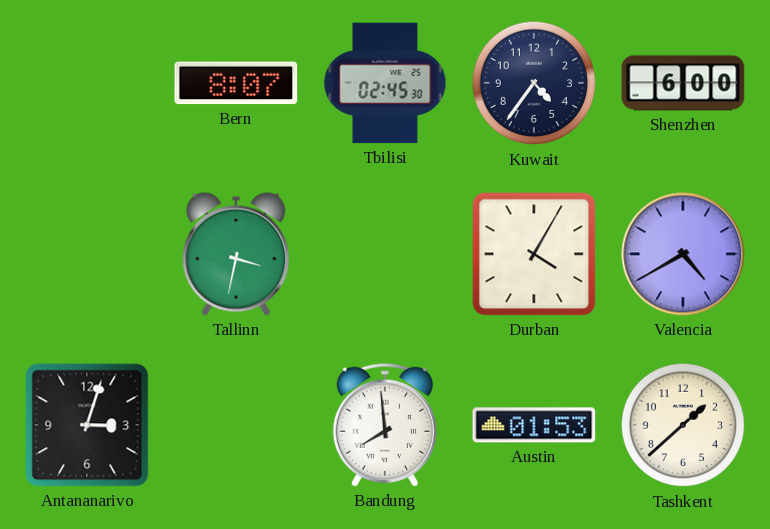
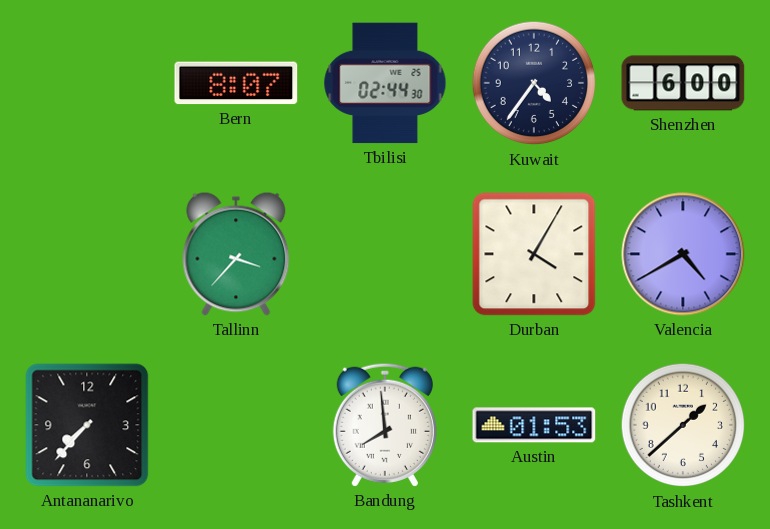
Tbilisi: 02:45 -> 02:44
Tallinn: 3:32 -> 3:37
Antananarivo: 3:03 -> 7:37
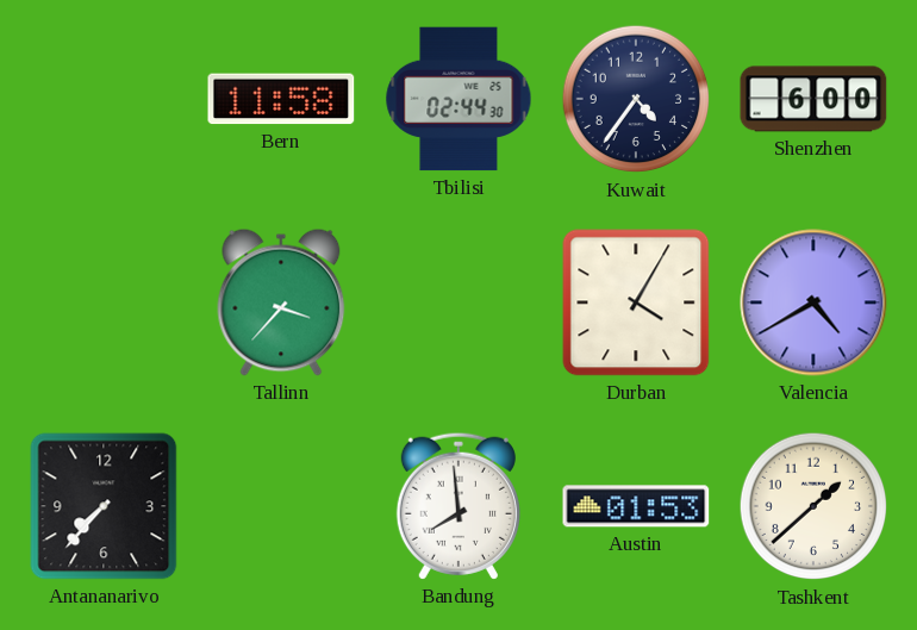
Bern: 8:07 -> 11:58
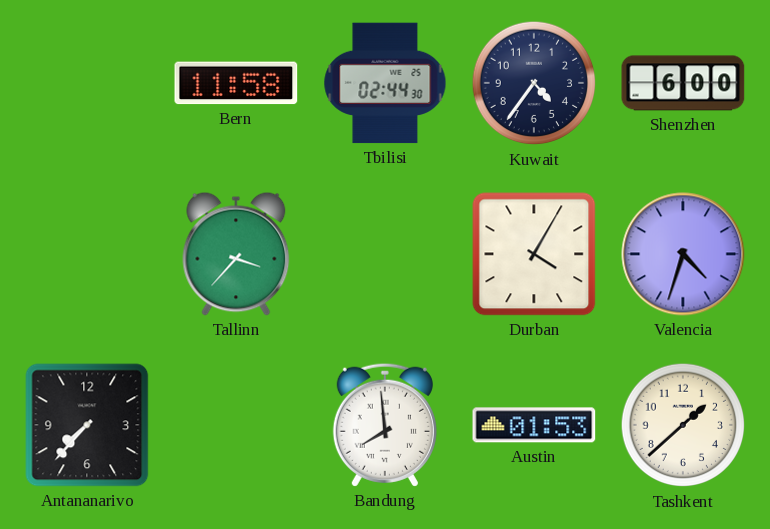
Valencia: 4:40 -> 4:33
